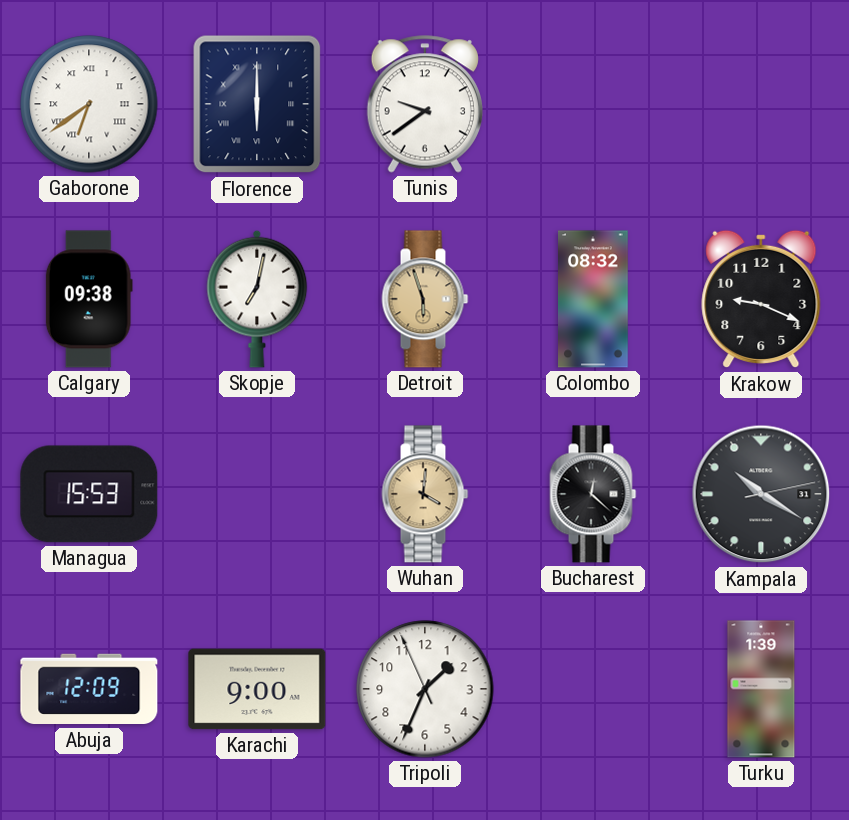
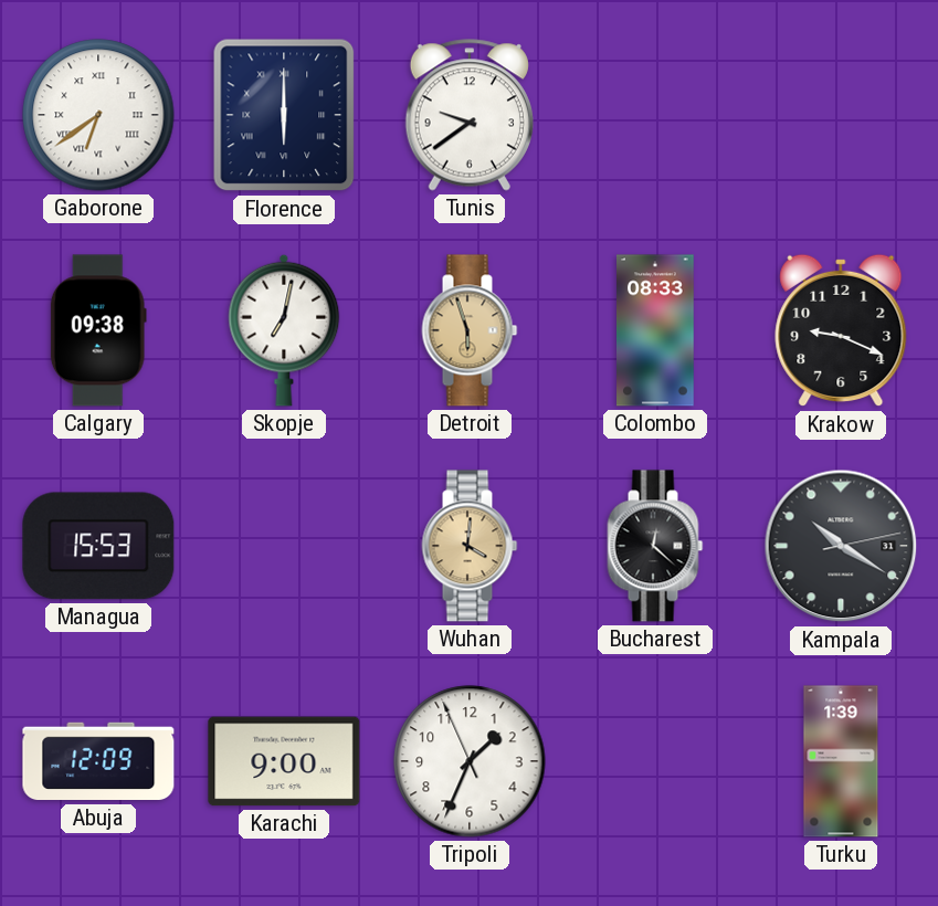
Colombo: 08:32 -> 08:33
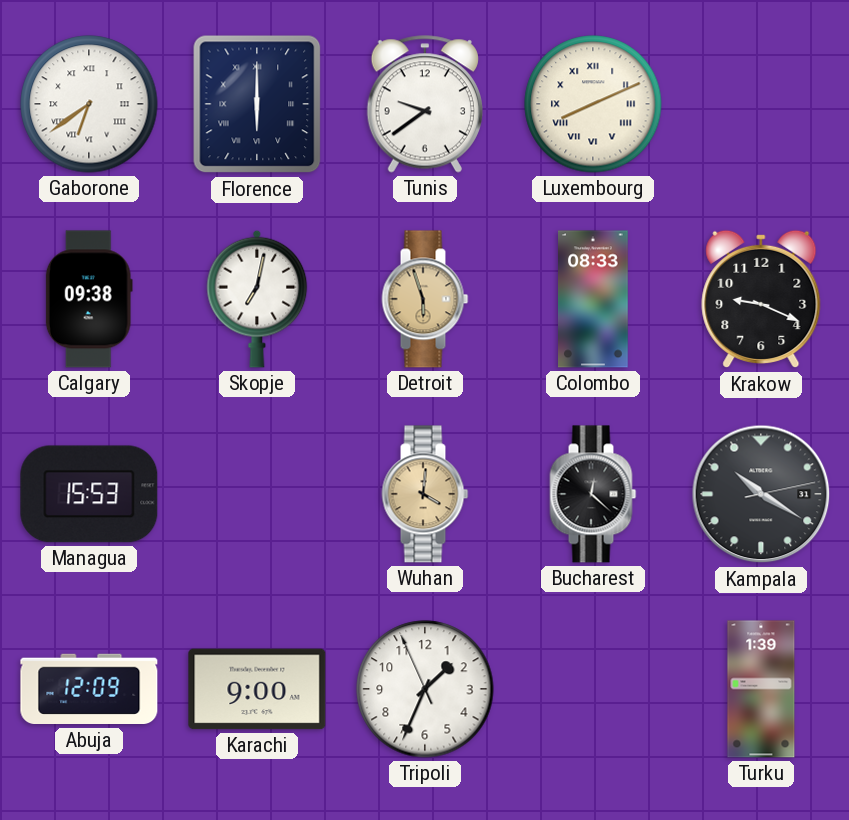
Luxembourg: none -> 8:11
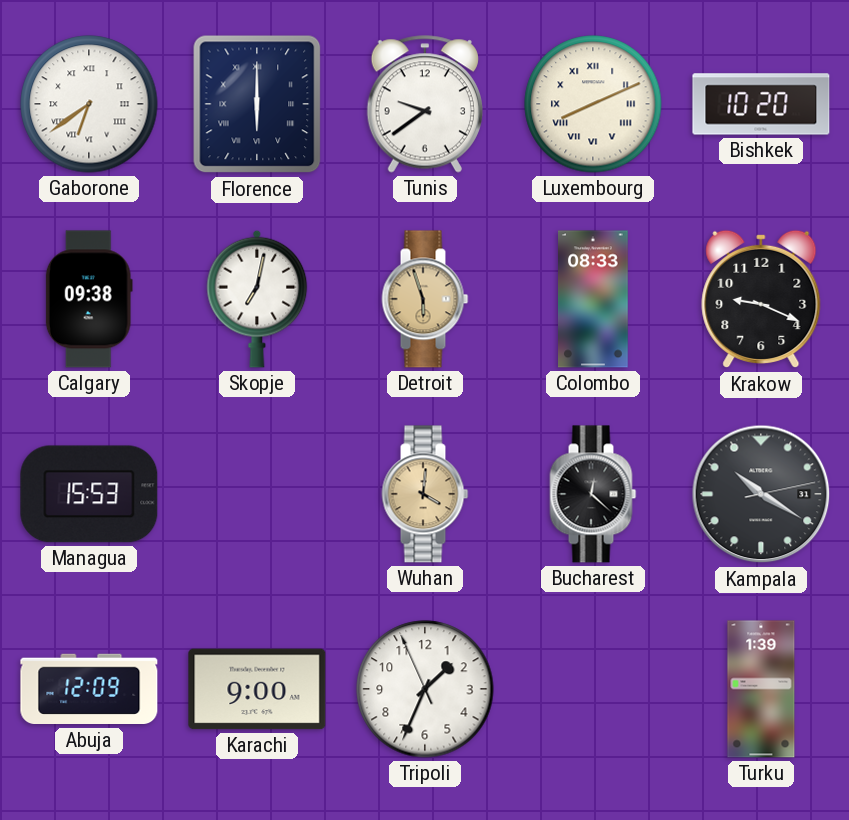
Bishkek: none -> 10:20
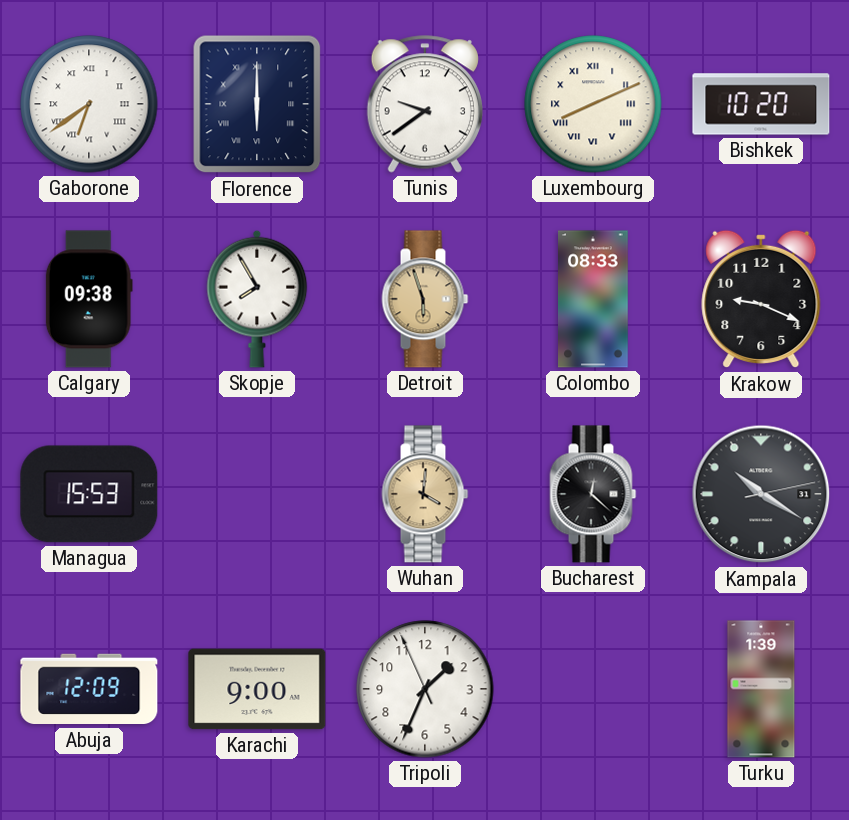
Skopje: 7:02 -> 7:55
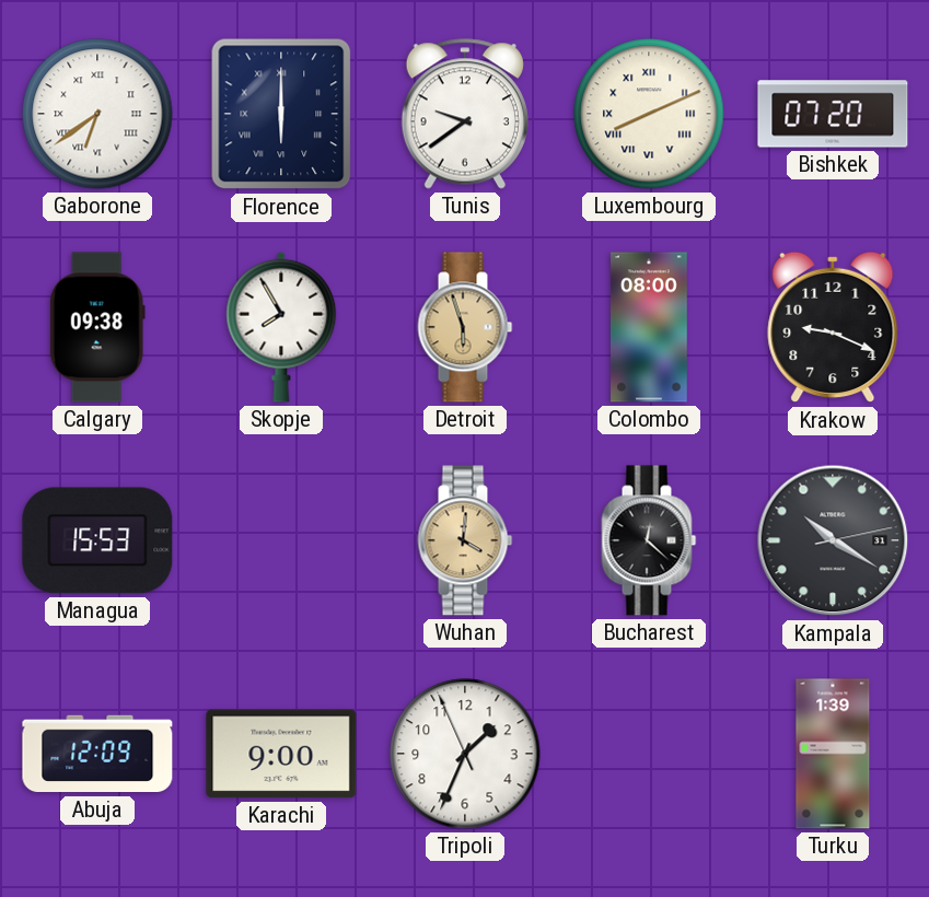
Bishkek: 10:20 -> 07:20
Colombo: 08:33 -> 08:00
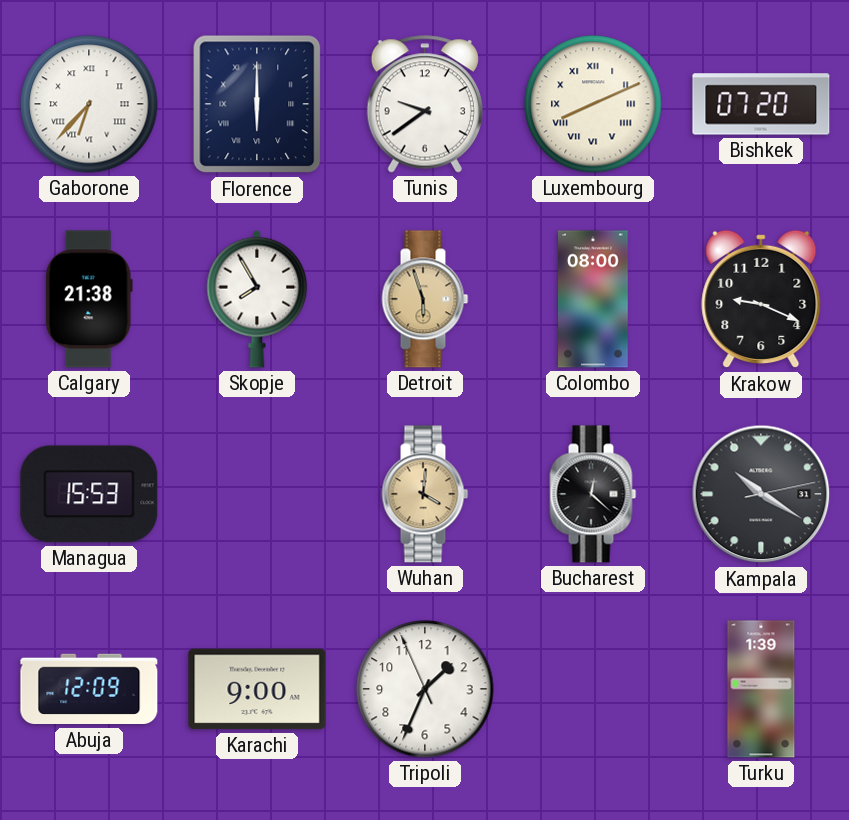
Gaborone: 6:39 -> 6:37
Calgary: 09:38 -> 21:38
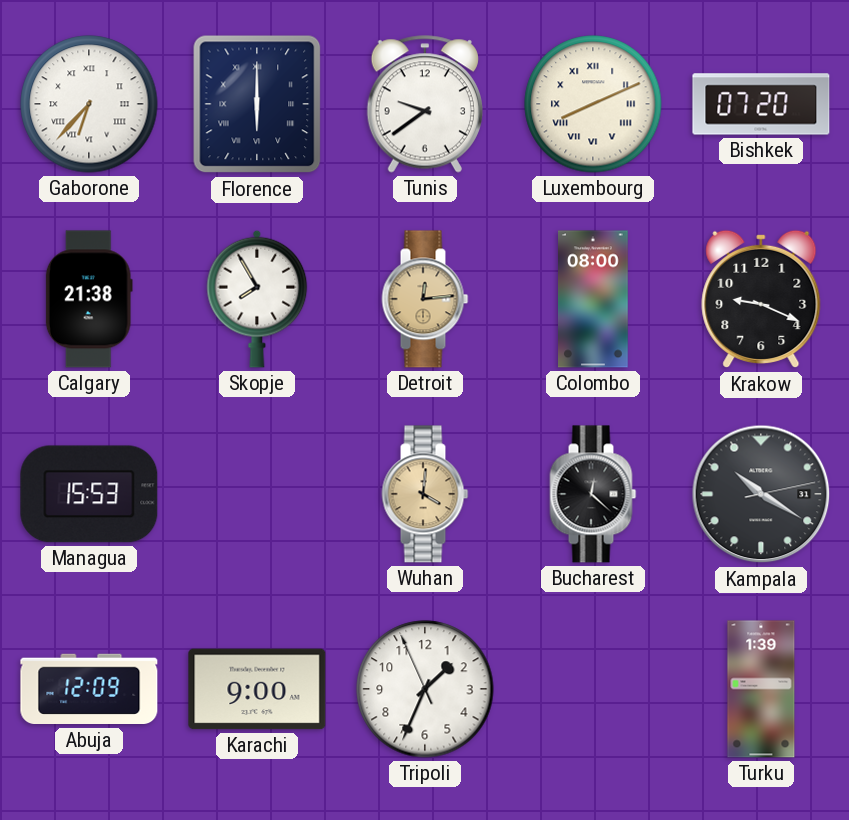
Detroit: 5:57 -> 12:14
